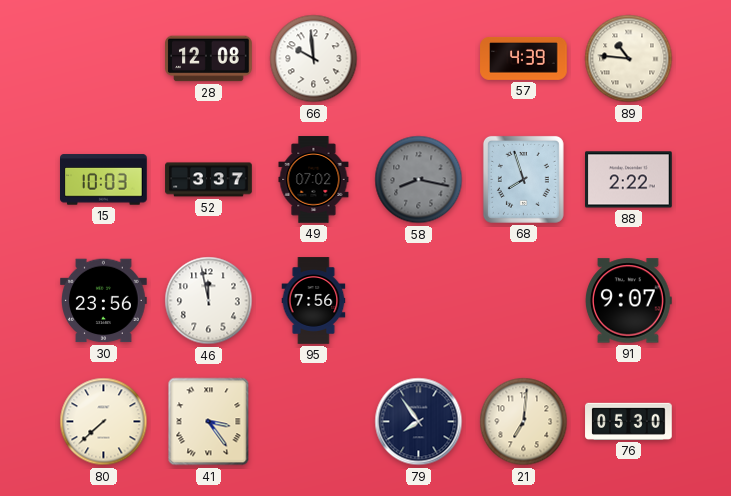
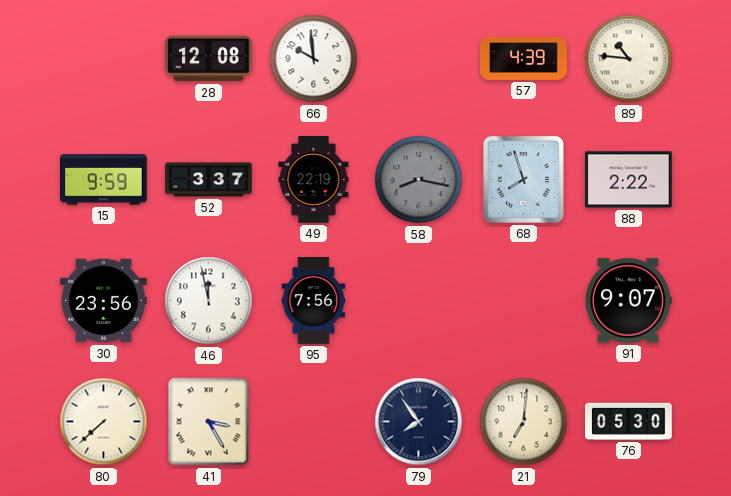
15: 10:03 -> 9:59
49: 07:02 -> 22:19
41: 3:24 -> 3:25
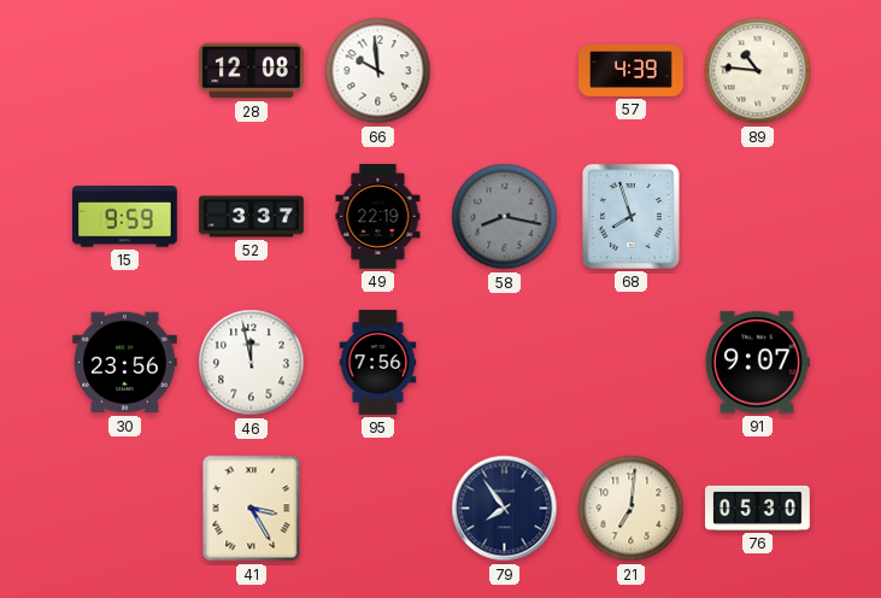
88: 2:22 -> none
80: 7:38 -> none
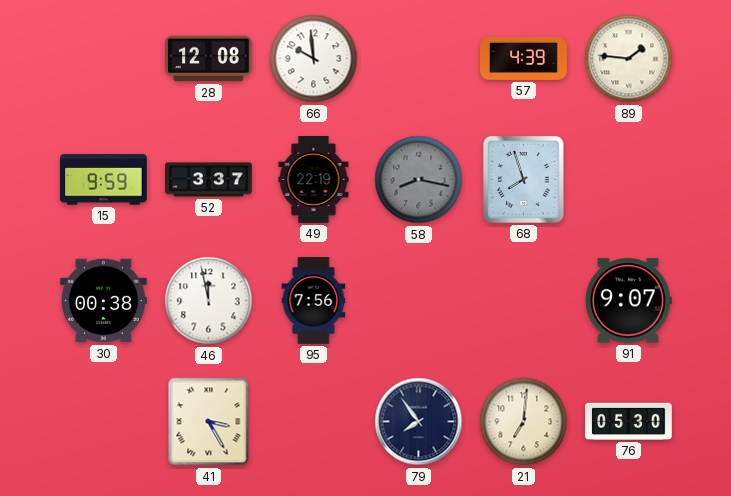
89: 10:46 -> 1:46
30: 23:56 -> 00:38
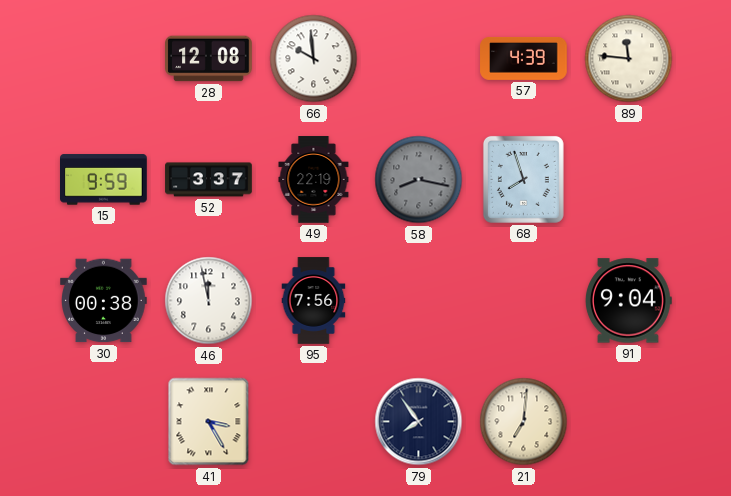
89: 1:46 -> 11:46
91: 9:07 -> 9:04
76: 05:30 -> none
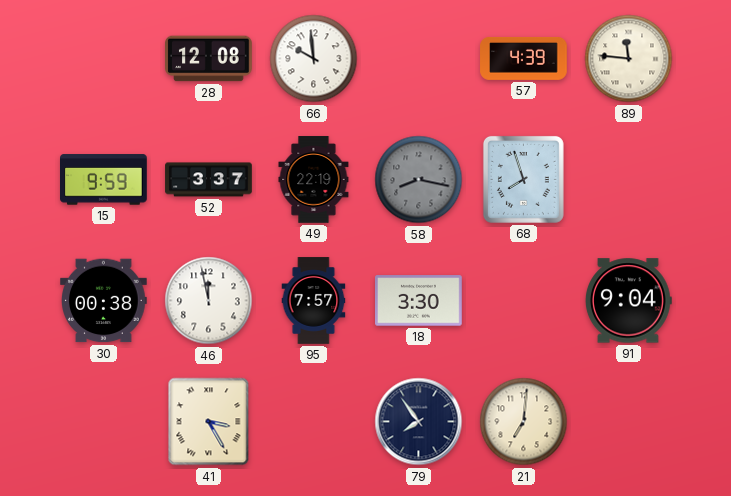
95: 7:56 -> 7:57
18: none -> 3:30
